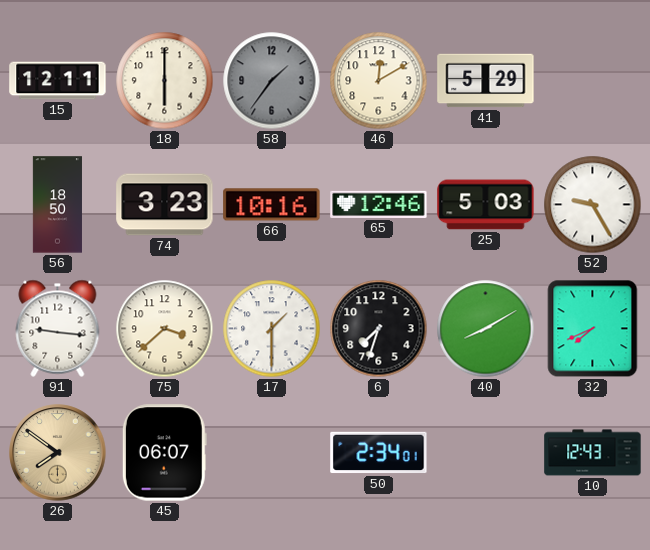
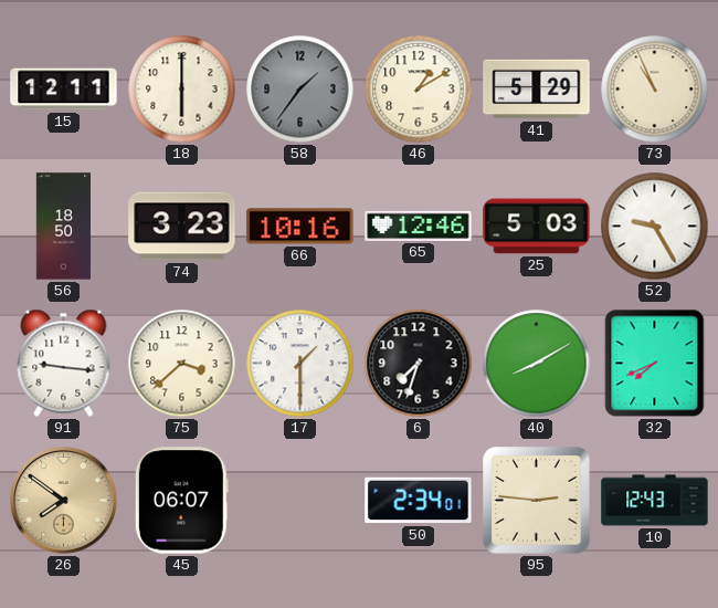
46: 12:10 -> 1:10
73: none -> 10:56
95: none -> 2:46
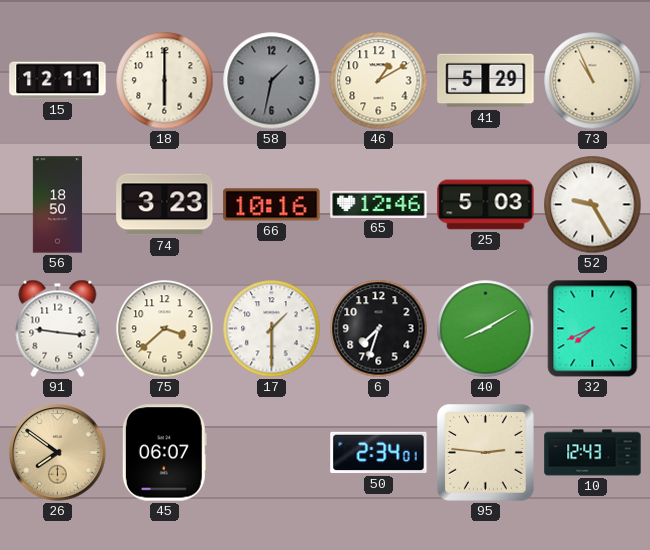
58: 1:36 -> 1:32
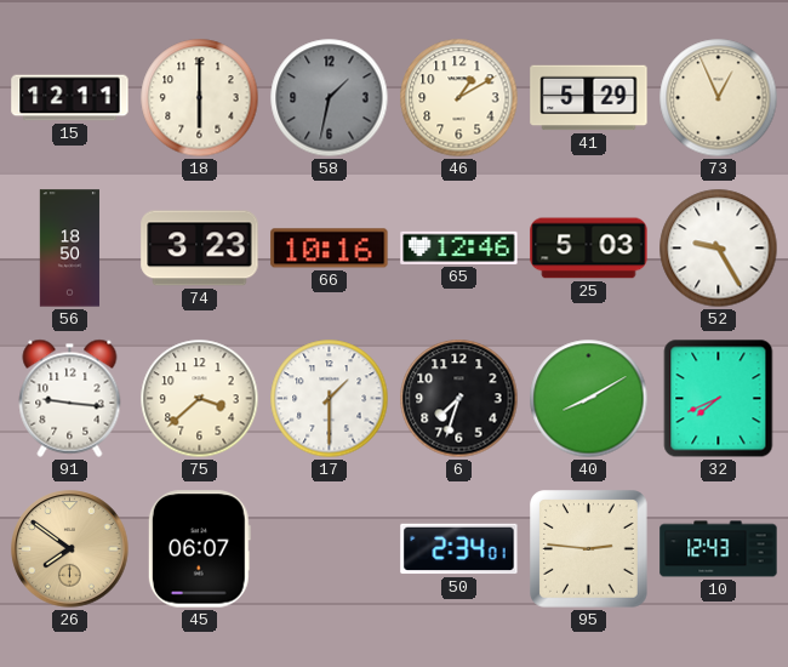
73: 10:56 -> 12:56
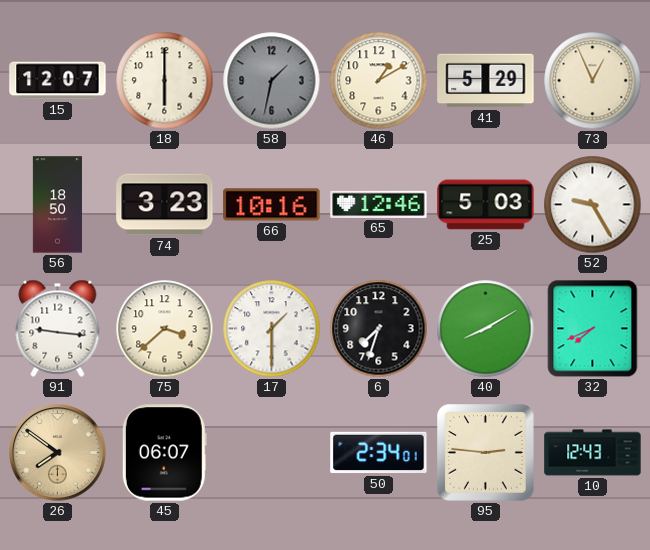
15: 12:11 -> 12:07
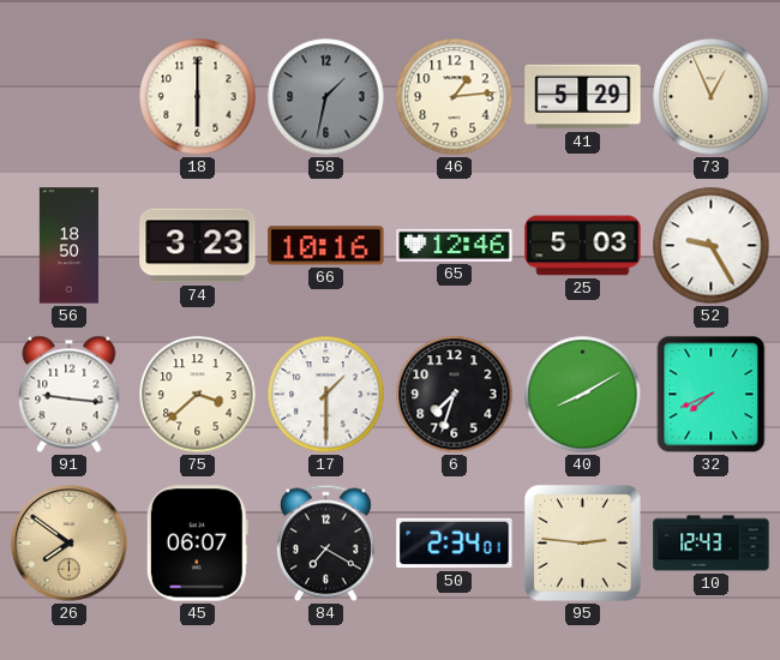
15: 12:07 -> none
46: 1:10 -> 1:14
84: none -> 7:20
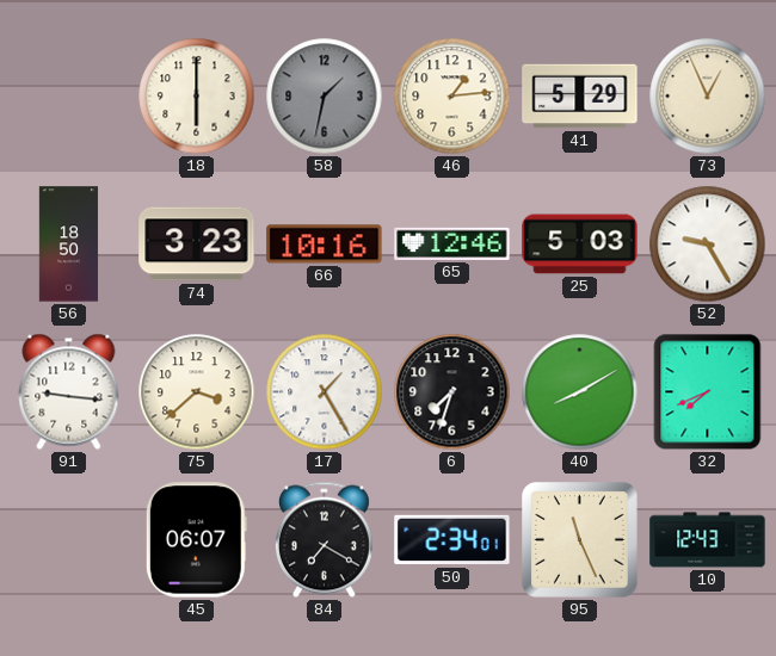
17: 1:30 -> 1:25
26: 7:51 -> none
95: 2:46 -> 11:26
